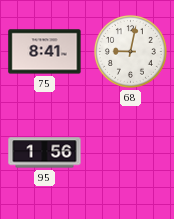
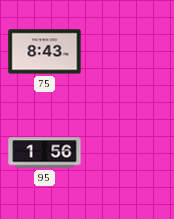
75: 8:41 -> 8:43
68: 9:02 -> none
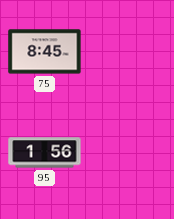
75: 8:43 -> 8:45
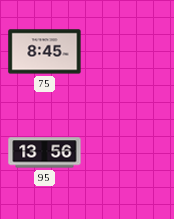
95: 1:56 -> 13:56
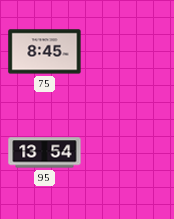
95: 13:56 -> 13:54
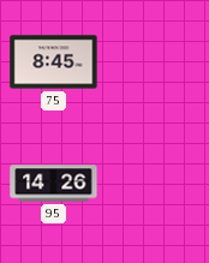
95: 13:54 -> 14:26
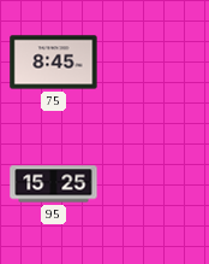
95: 14:26 -> 15:25
